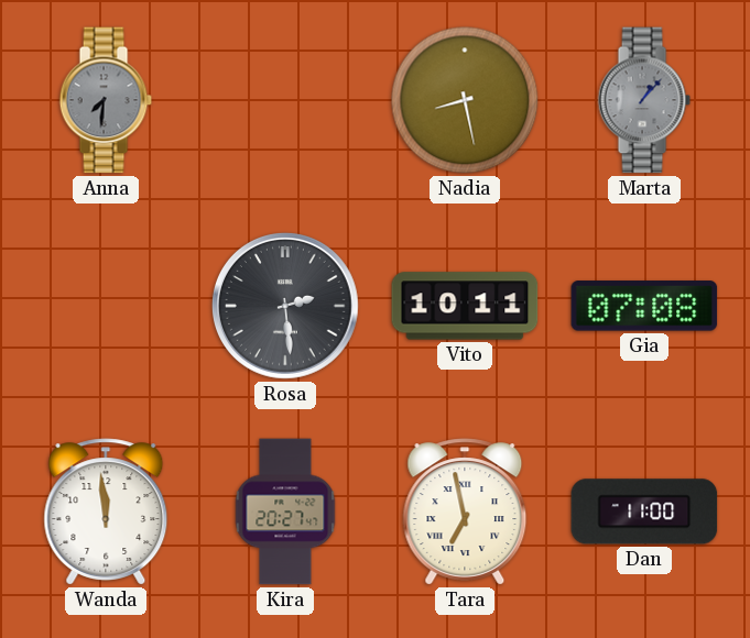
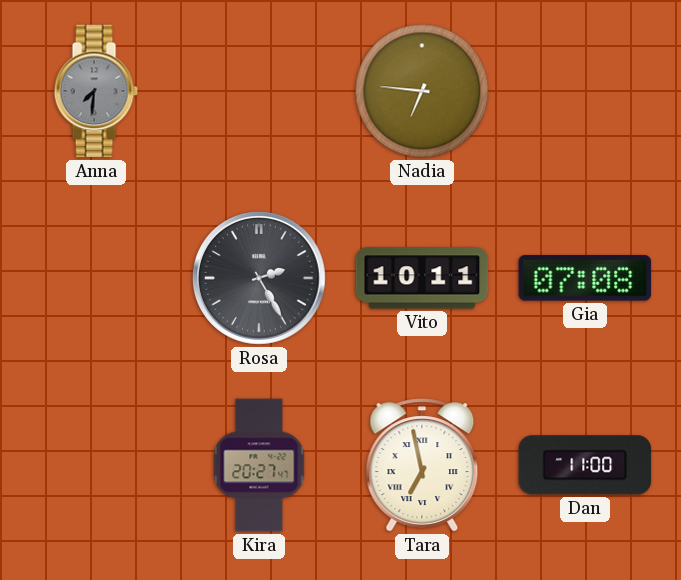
Nadia: 8:28 -> 6:46
Marta: 1:07 -> none
Rosa: 2:29 -> 2:25
Wanda: 11:59 -> none
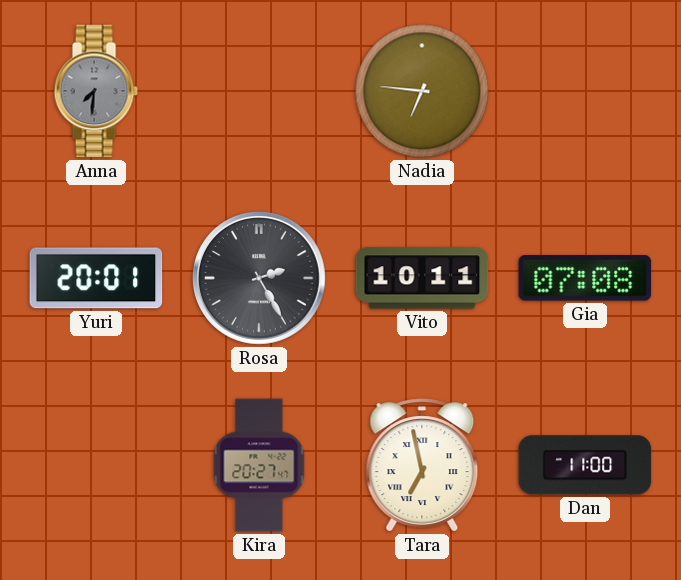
Yuri: none -> 20:01
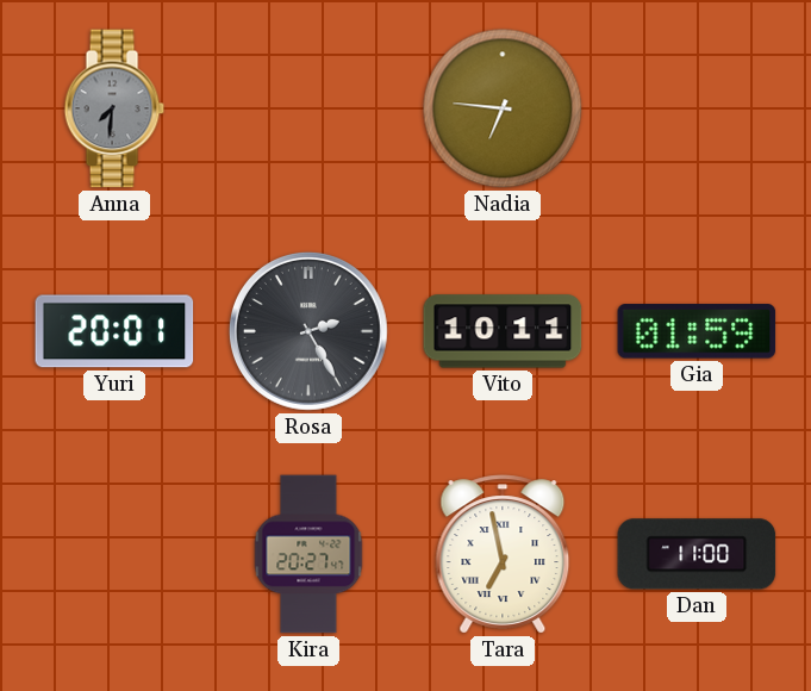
Gia: 07:08 -> 01:59
